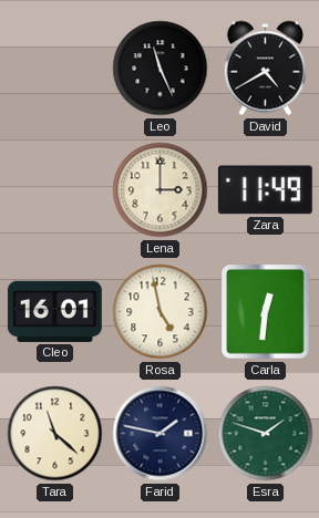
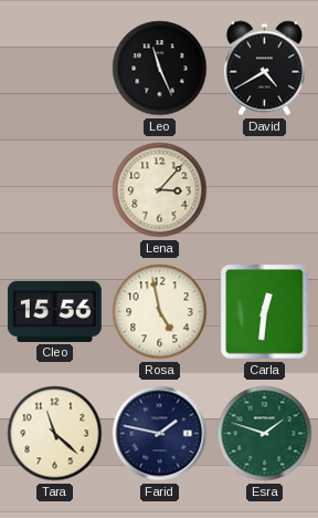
Lena: 3:00 -> 3:07
Zara: 11:49 -> none
Cleo: 16:01 -> 15:56
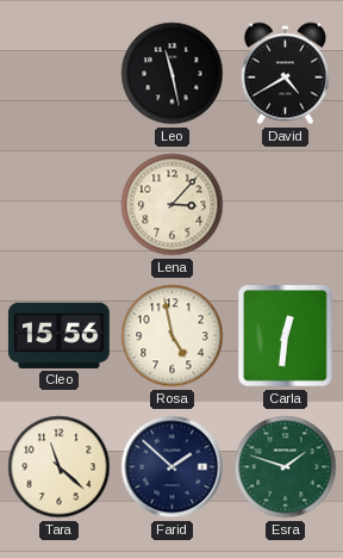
Leo: 11:26 -> 11:28
Farid: 1:47 -> 1:52
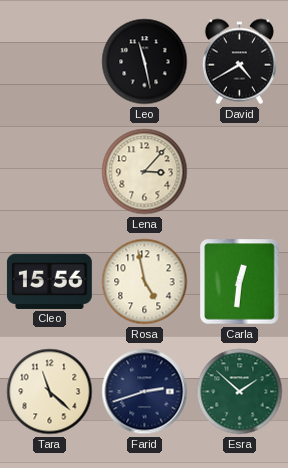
Farid: 1:52 -> 2:42
Esra: 1:48 -> 1:52
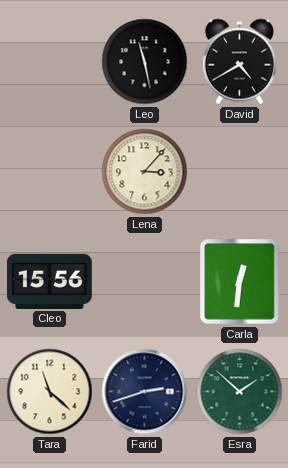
Rosa: 4:58 -> none
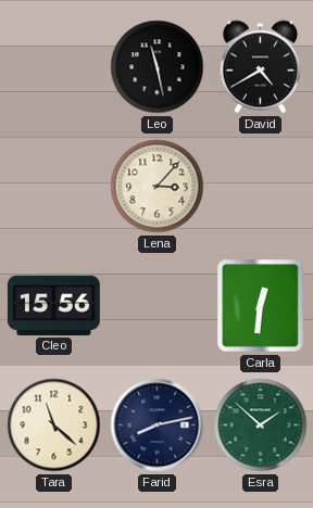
Farid: 2:42 -> 8:13
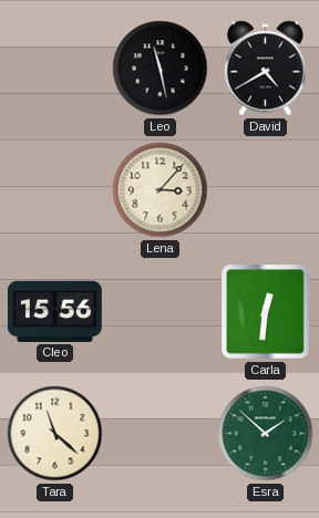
Farid: 8:13 -> none
